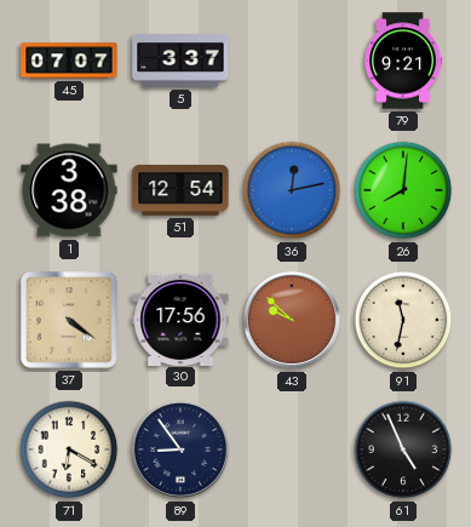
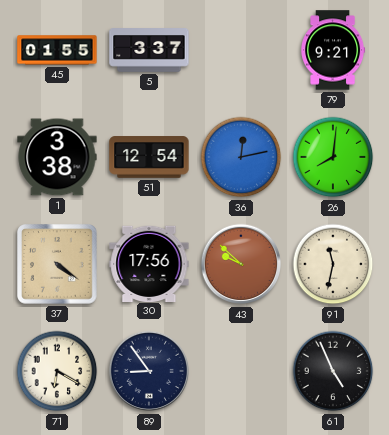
45: 07:07 -> 01:55
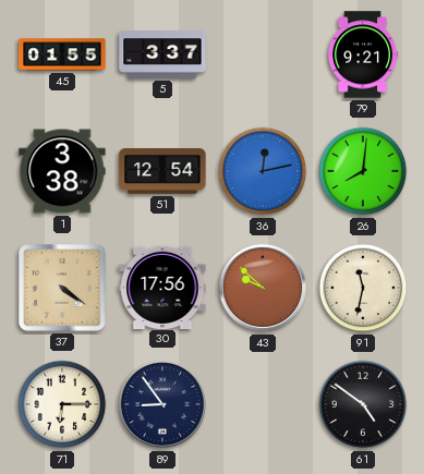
71: 6:20 -> 6:15
61: 4:56 -> 4:51
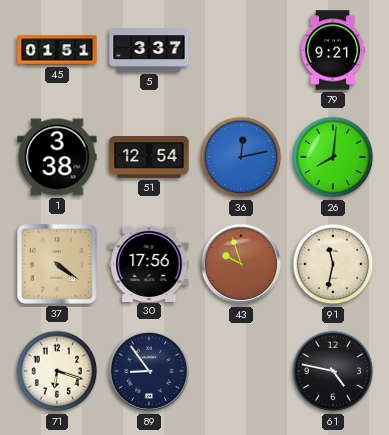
45: 01:55 -> 01:51
43: 9:52 -> 9:57
71: 6:15 -> 6:18
61: 4:51 -> 4:47
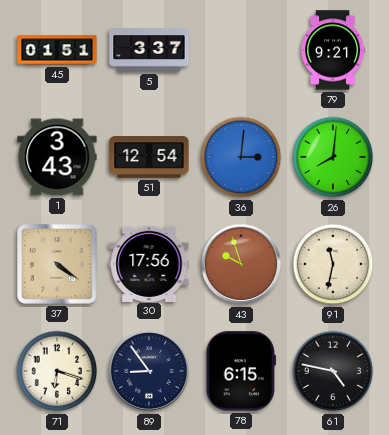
1: 3:38 -> 3:43
36: 12:13 -> 3:01
78: none -> 6:15
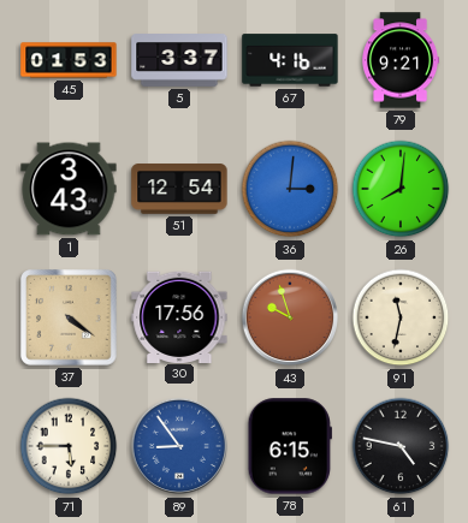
45: 01:51 -> 01:53
67: none -> 4:16
71: 6:18 -> 5:45
89 dial: navy -> blue
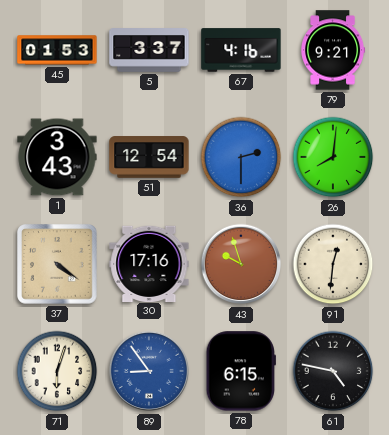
36: 3:01 -> 2:30
30: 17:56 -> 17:16
91: 11:32 -> 12:31
71: 5:45 -> 6:03
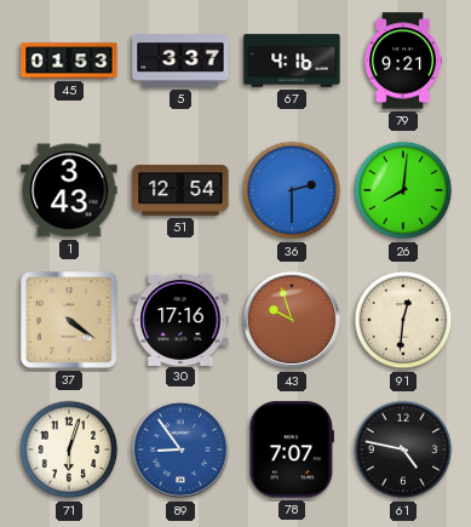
78: 6:15 -> 7:07
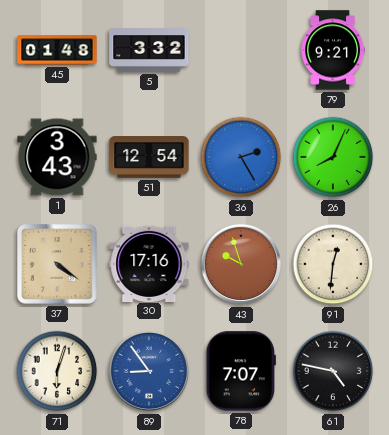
45: 01:53 -> 01:48
5: 3:37 -> 3:32
67: 4:16 -> none
36: 2:30 -> 2:25
26: 8:01 -> 8:04
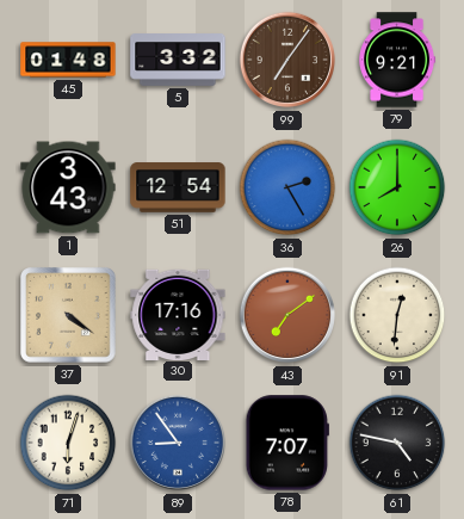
99: none -> 7:06
26: 8:04 -> 8:00
43: 9:57 -> 7:09
